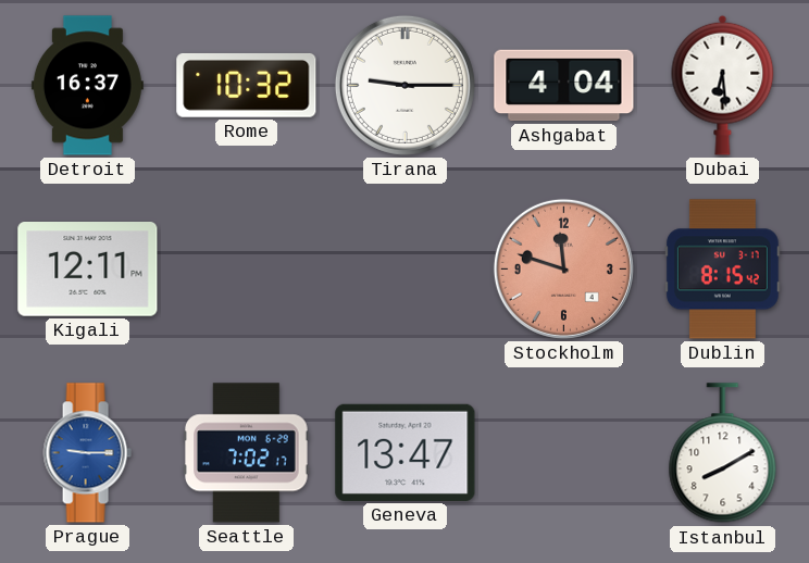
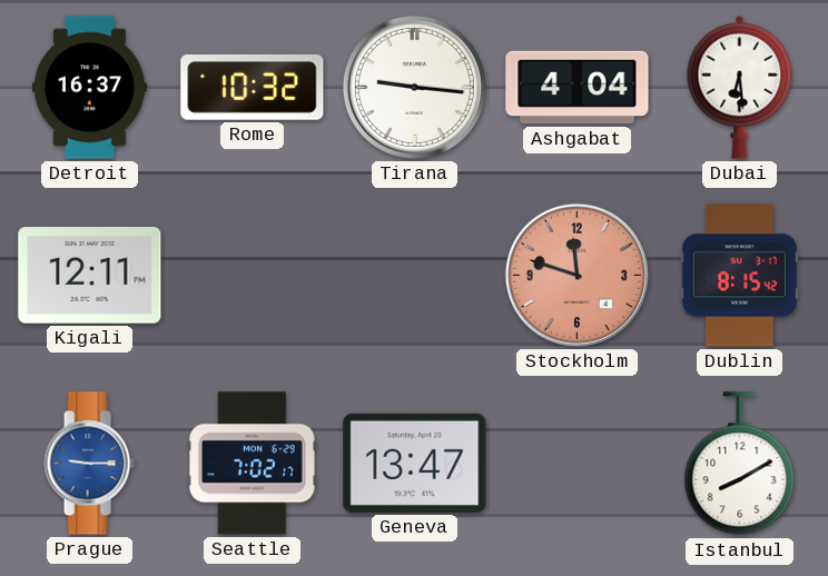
Tirana: 9:15 -> 9:16
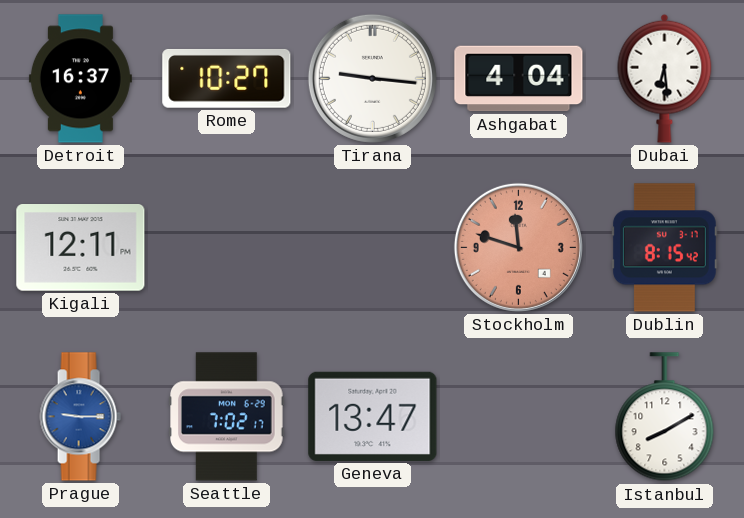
Rome: 10:32 -> 10:27
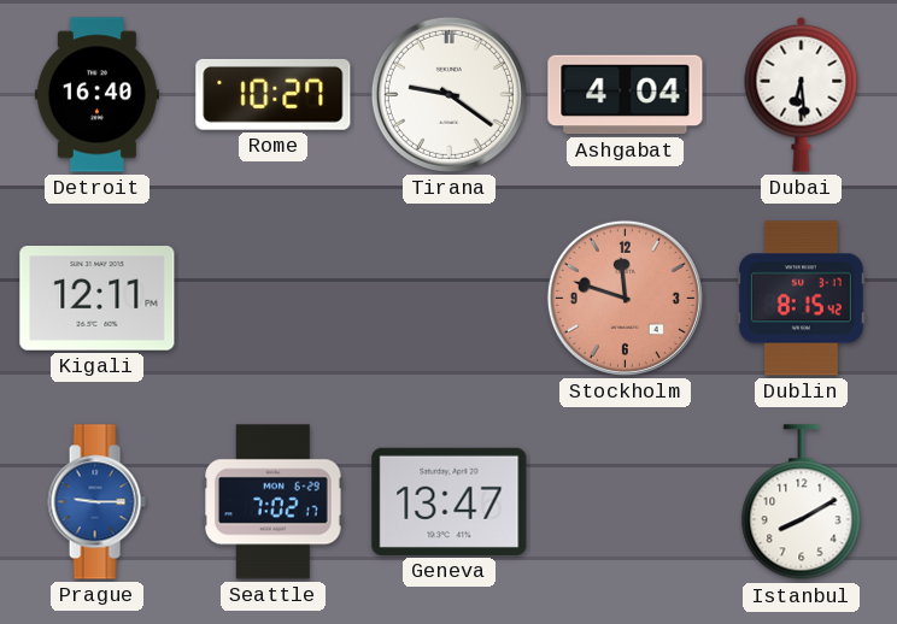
Detroit: 16:37 -> 16:40
Tirana: 9:16 -> 9:21
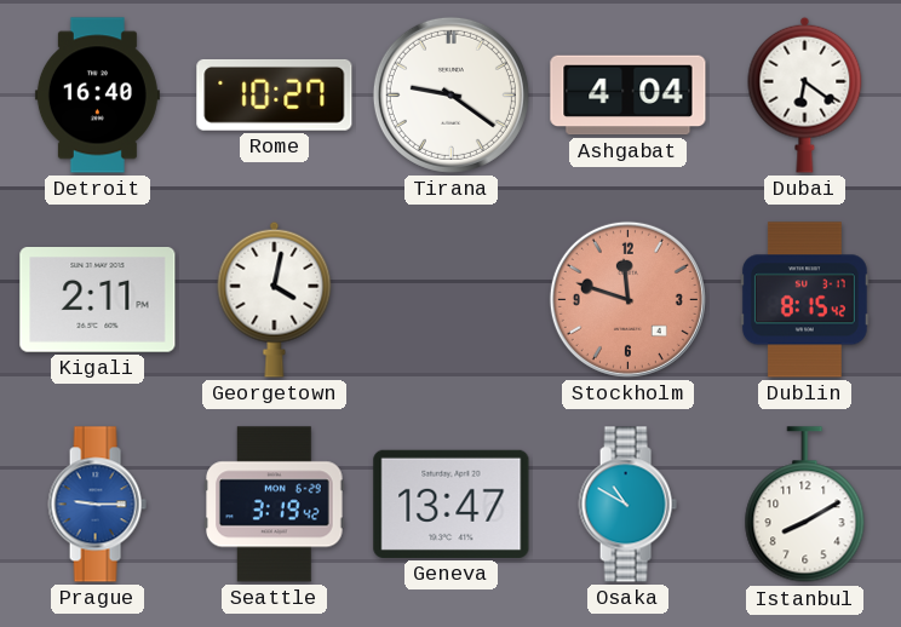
Dubai: 6:29 -> 6:21
Kigali: 12:11 -> 2:11
Georgetown: none -> 4:02
Seattle: 7:02 -> 3:19
Osaka: none -> 10:50
